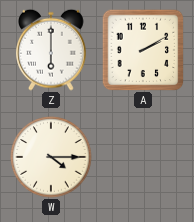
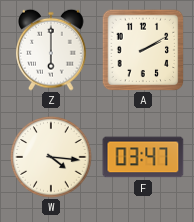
W: 4:15 -> 4:16
F: none -> 03:47
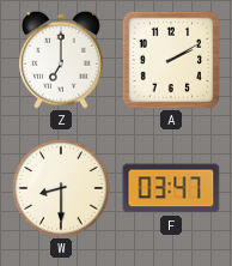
Z: 6:00 -> 7:00
W: 4:16 -> 8:30
